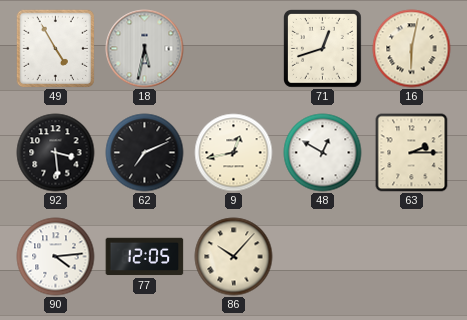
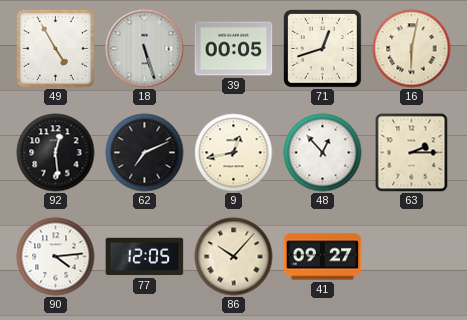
18: 5:32 -> 5:27
39: none -> 00:05
92: 3:29 -> 12:29
48: 12:50 -> 12:53
41: none -> 09:27
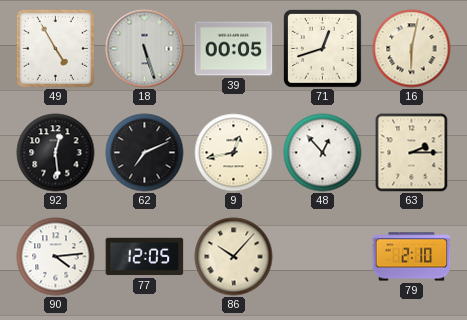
41: 09:27 -> none
79: none -> 2:10
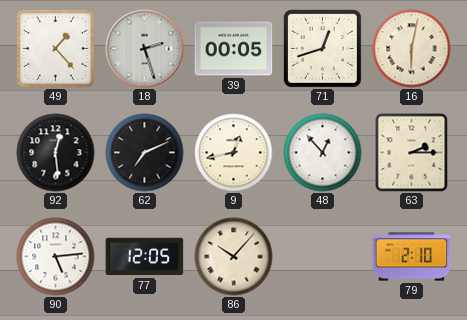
49: 4:55 -> 1:23
18: 5:27 -> 2:27
90: 4:14 -> 5:14
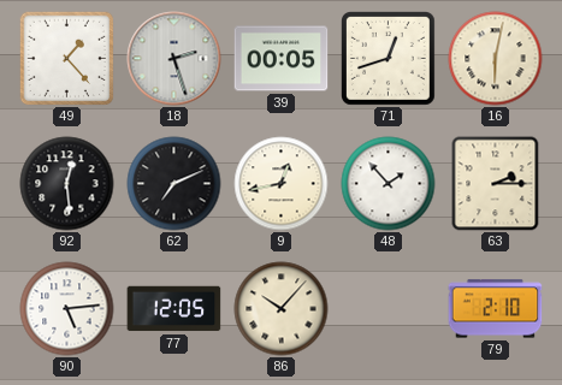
48: 12:53 -> 1:53
